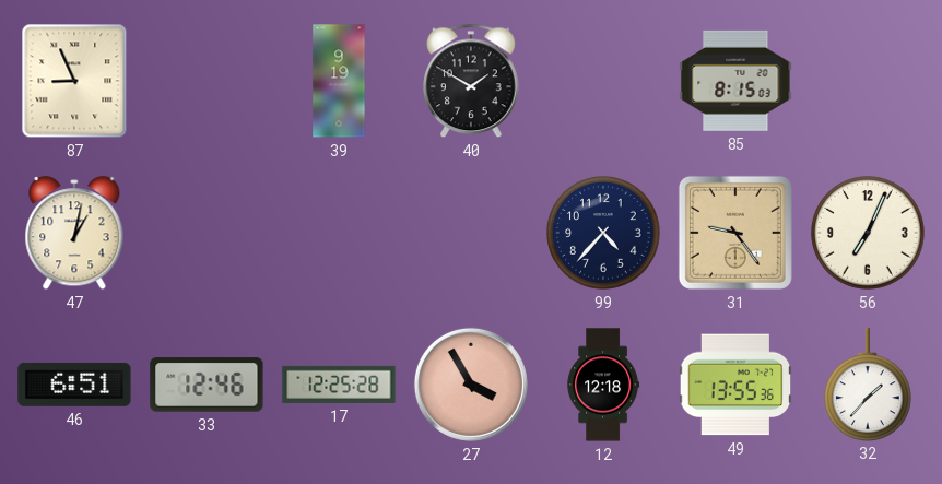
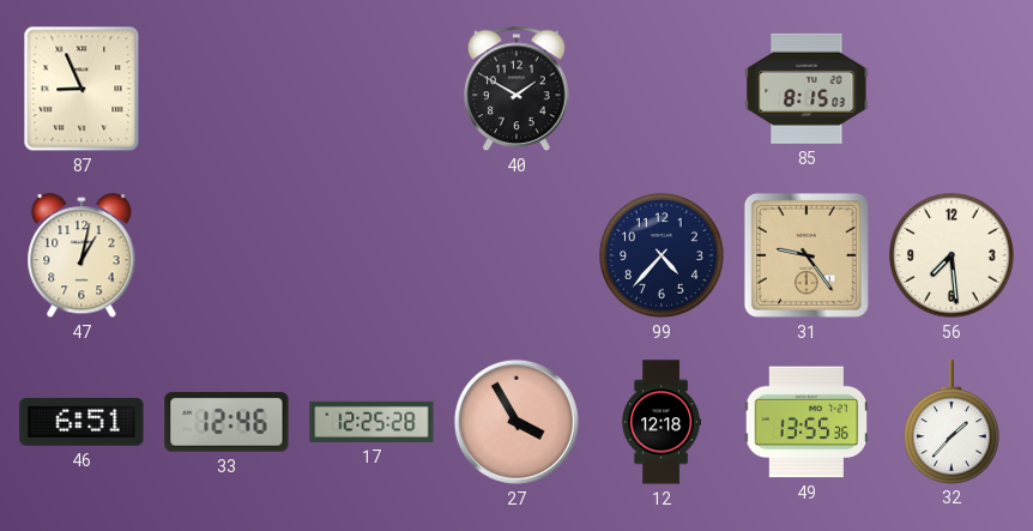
39: 9:19 -> none
56: 7:04 -> 7:29
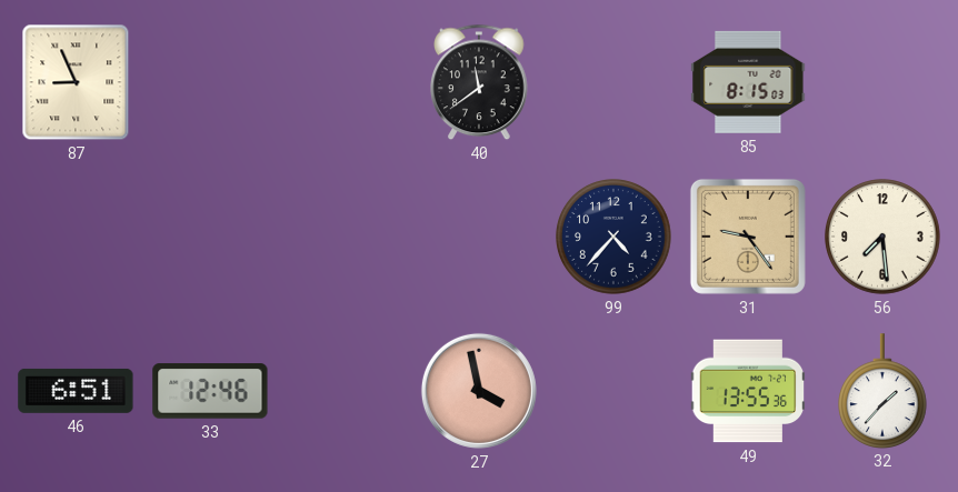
40: 1:50 -> 11:39
47: 1:02 -> none
17: 12:25 -> none
27: 3:55 -> 3:58
12: 12:18 -> none
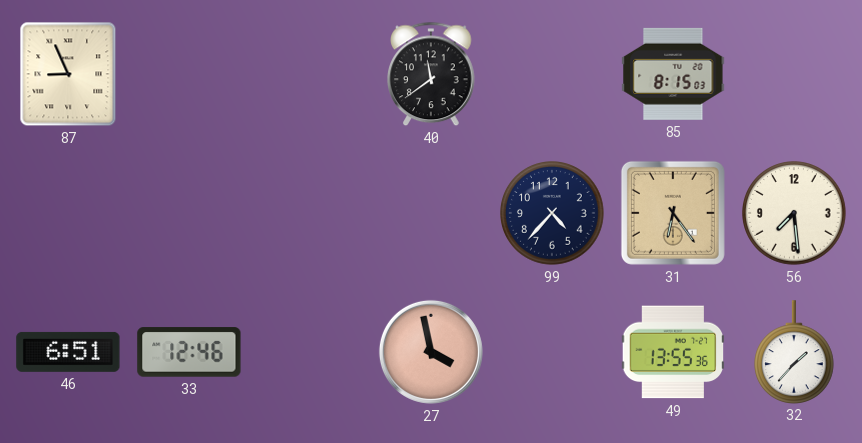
31: 9:24 -> 6:24
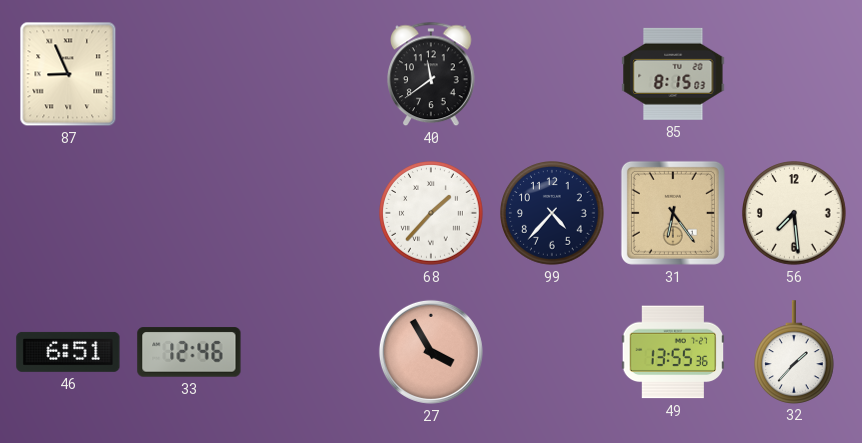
68: none -> 1:37
27: 3:58 -> 3:55
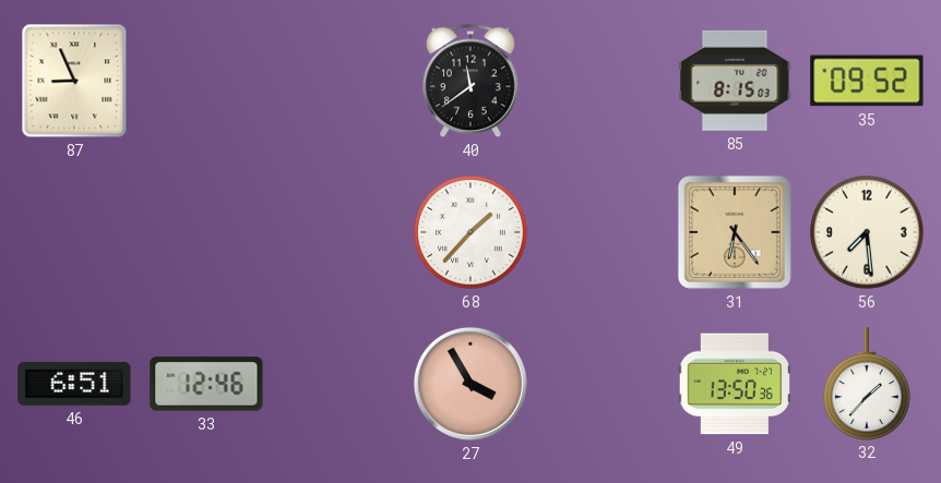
35: none -> 09:52
99: 4:37 -> none
49: 13:55 -> 13:50
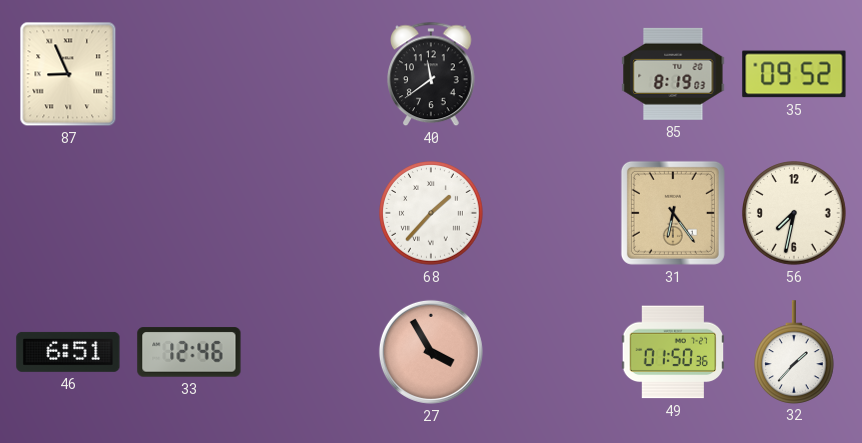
85: 8:15 -> 8:19
56: 7:29 -> 7:32
49: 13:50 -> 01:50
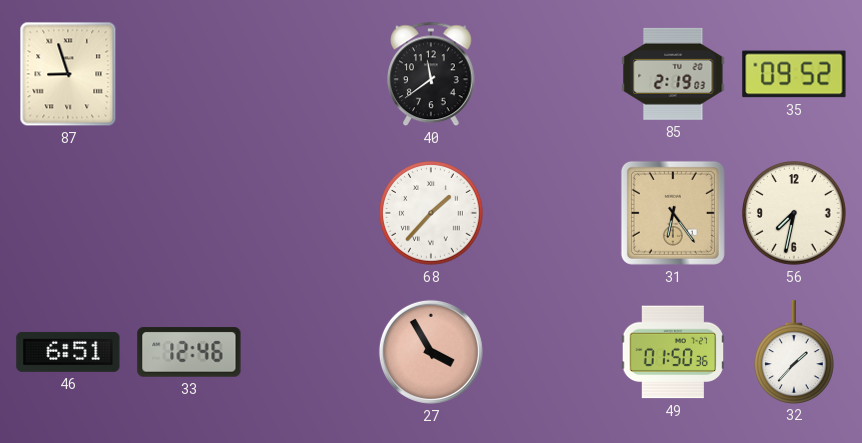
87: 8:56 -> 8:57
85: 8:19 -> 2:19
